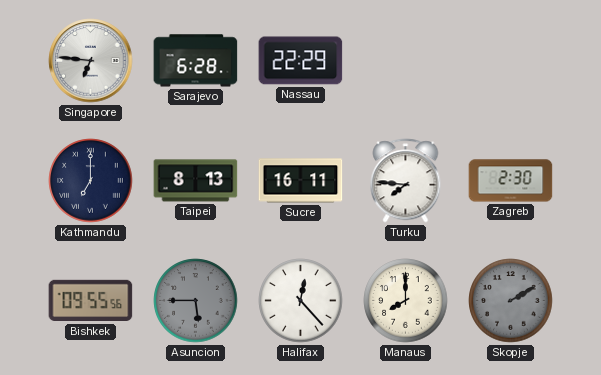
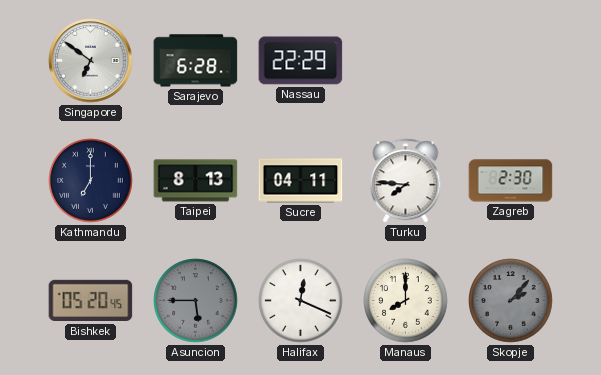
Singapore: 6:46 -> 6:51
Sucre: 16:11 -> 04:11
Bishkek: 09:55 -> 05:20
Halifax: 12:23 -> 12:19
Skopje: 2:10 -> 2:07
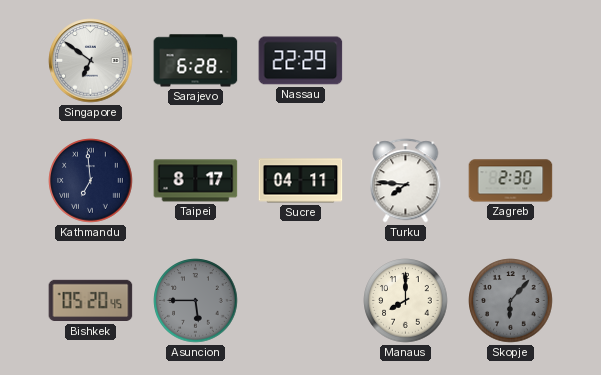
Kathmandu: 7:00 -> 6:59
Taipei: 8:13 -> 8:17
Halifax: 12:19 -> none
Skopje: 2:07 -> 6:07
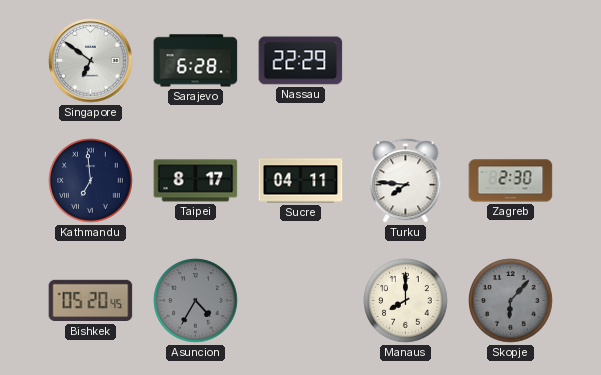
Asuncion: 5:45 -> 4:35
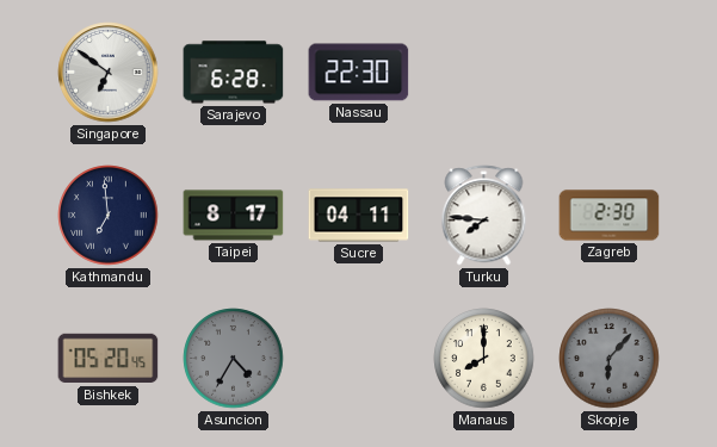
Nassau: 22:29 -> 22:30
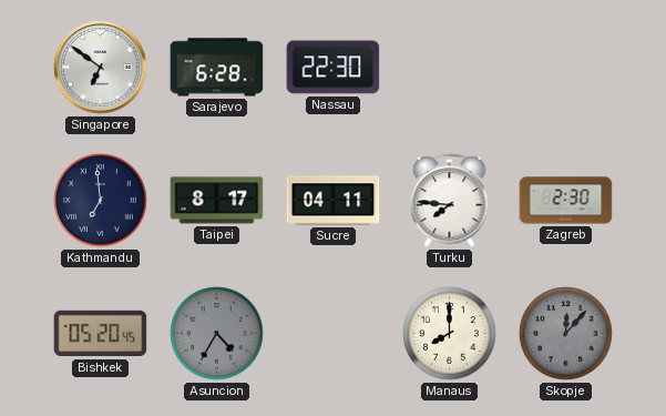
Skopje: 6:07 -> 12:07
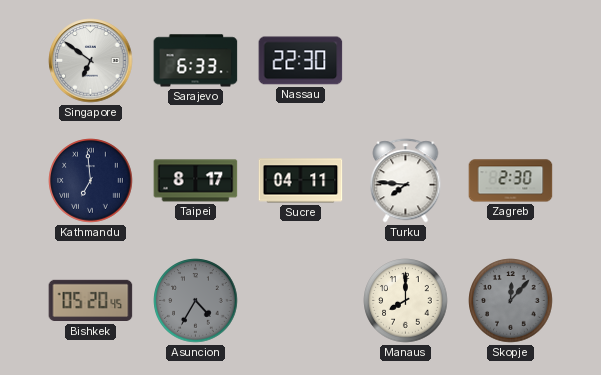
Sarajevo: 6:28 -> 6:33
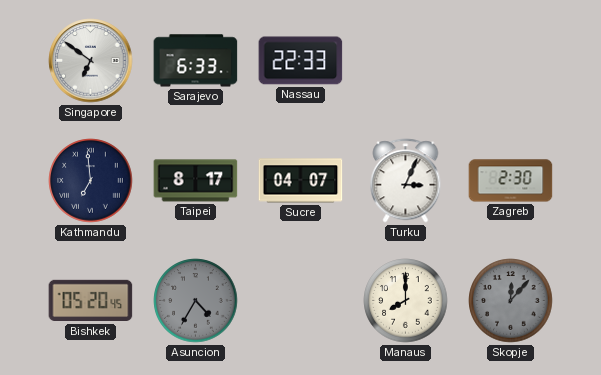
Nassau: 22:30 -> 22:33
Sucre: 04:11 -> 04:07
Turku: 7:46 -> 3:04
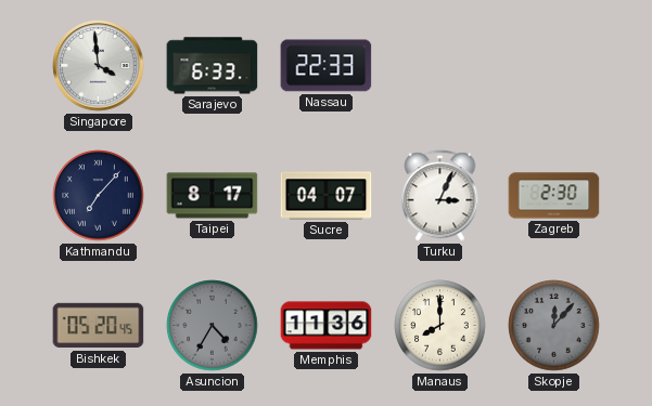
Singapore: 6:51 -> 3:59
Kathmandu: 6:59 -> 7:07
Memphis: none -> 11:36
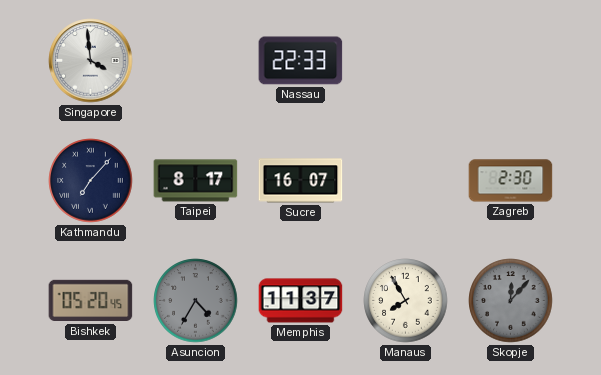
Sarajevo: 6:33 -> none
Sucre: 04:07 -> 16:07
Turku: 3:04 -> none
Memphis: 11:36 -> 11:37
Manaus: 8:00 -> 7:55
